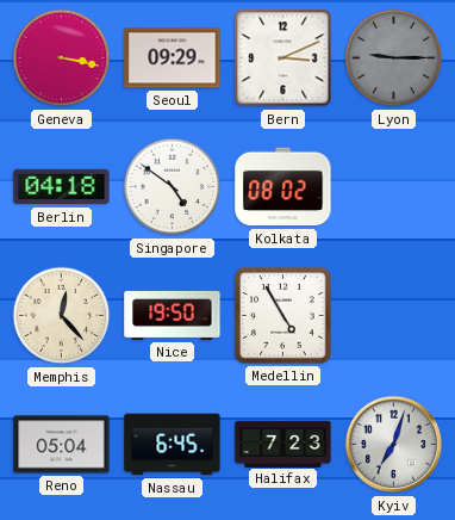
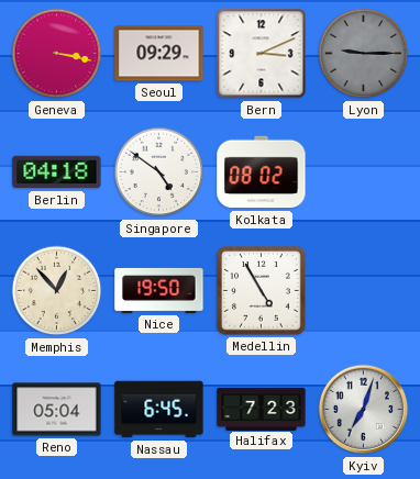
Memphis: 12:23 -> 12:53
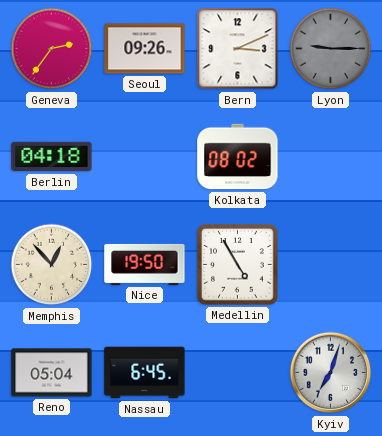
Geneva: 3:17 -> 2:36
Seoul: 09:29 -> 09:26
Singapore: 4:51 -> none
Halifax: 7:23 -> none
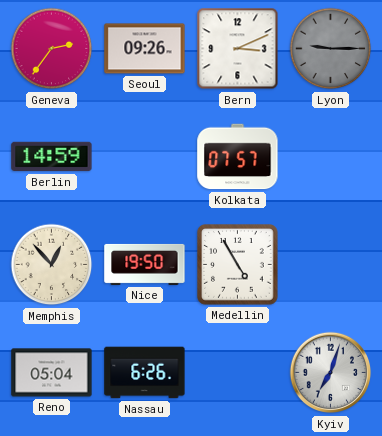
Berlin: 04:18 -> 14:59
Kolkata: 08:02 -> 07:57
Nassau: 6:45 -> 6:26
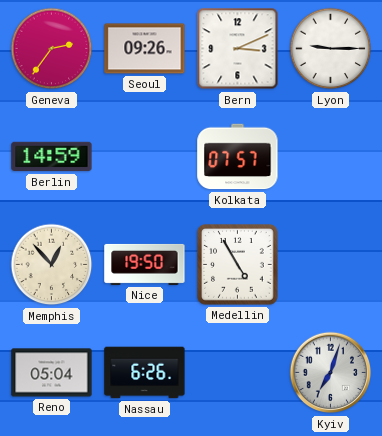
Lyon dial: grey -> white
